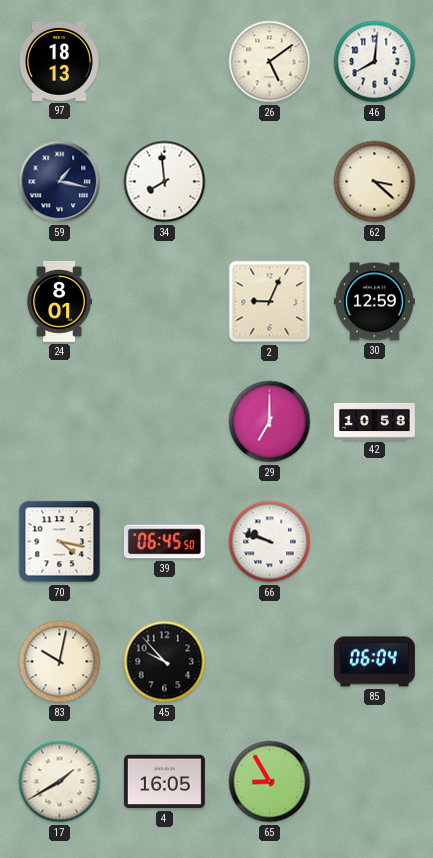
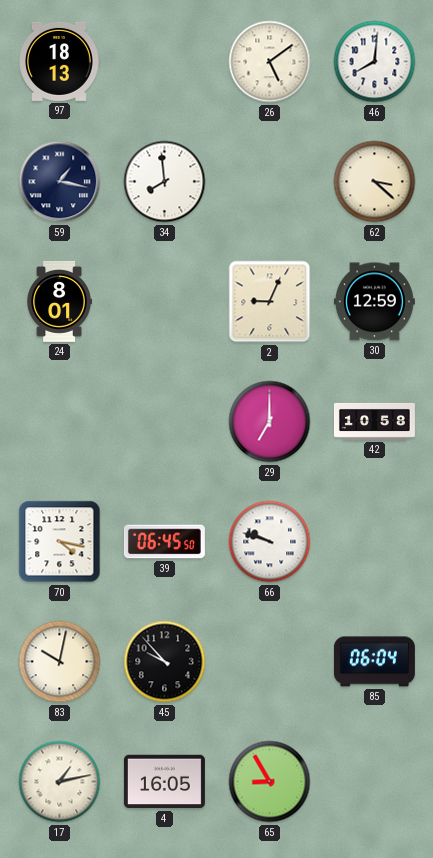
17: 1:40 -> 1:13
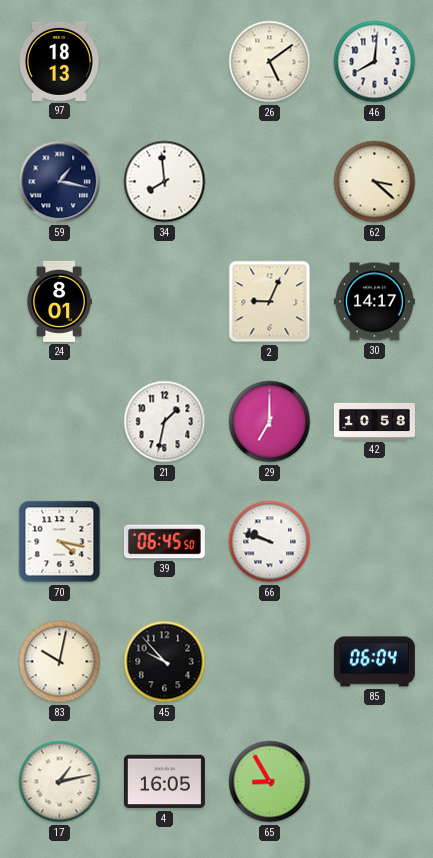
30: 12:59 -> 14:17
21: none -> 1:32
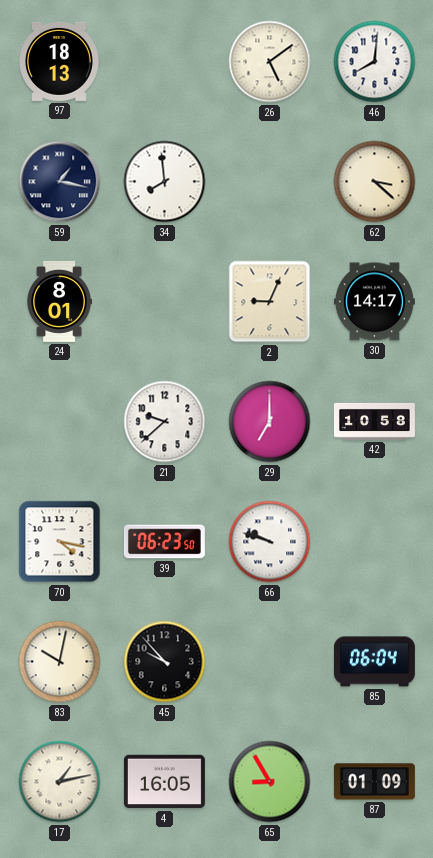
21: 1:32 -> 9:38
39: 06:45 -> 06:23
87: none -> 01:09
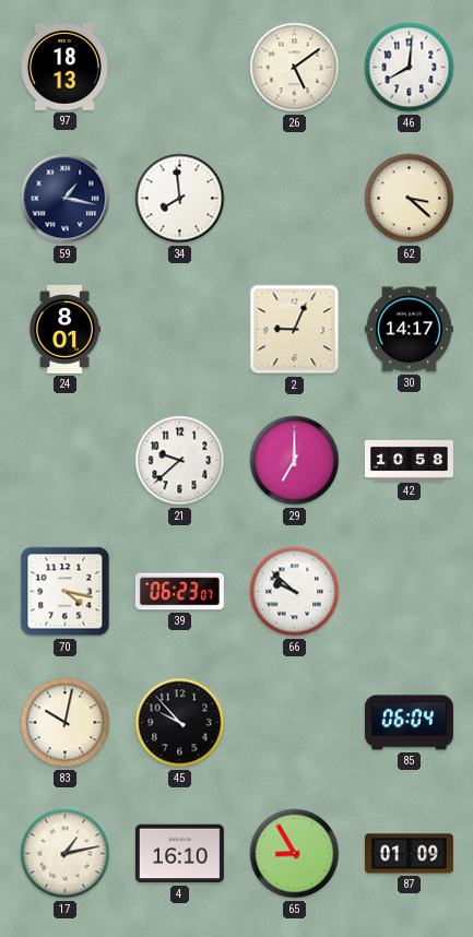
39: 06:23:50 -> 06:23:07
66: 9:48 -> 9:52
4: 16:05 -> 16:10
